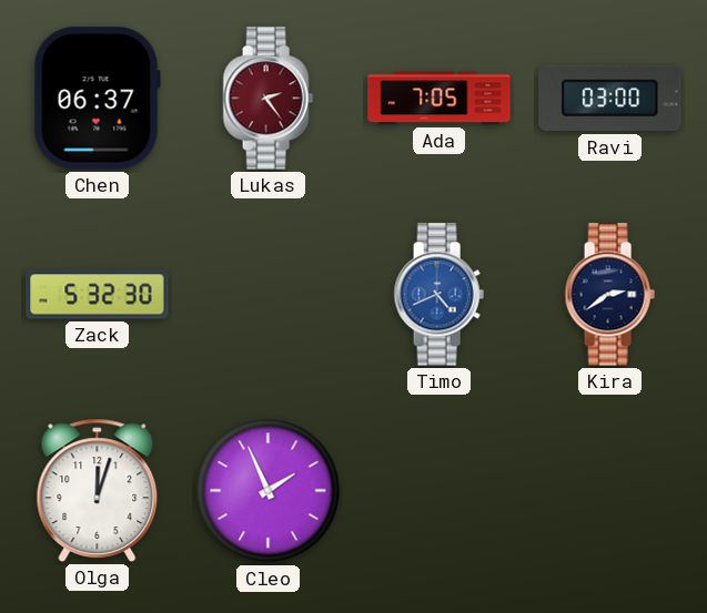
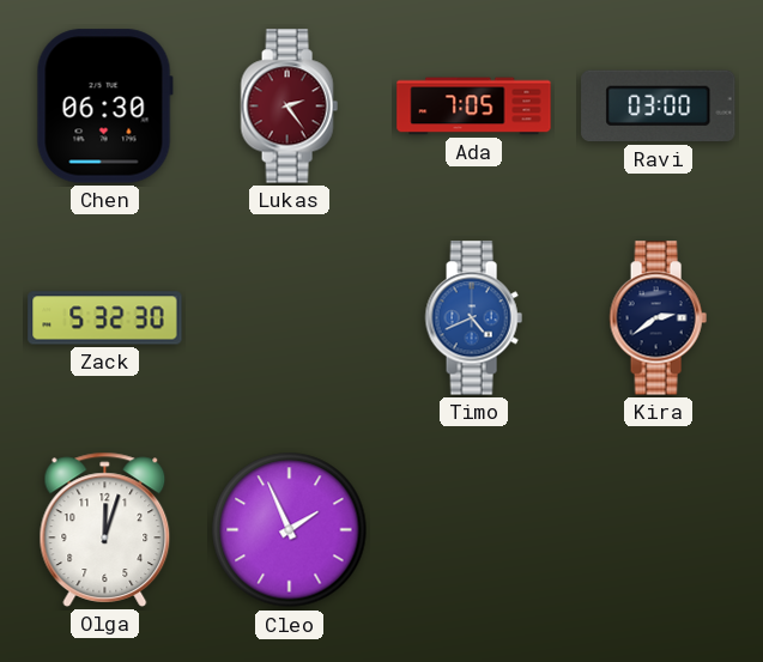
Chen: 06:37 -> 06:30
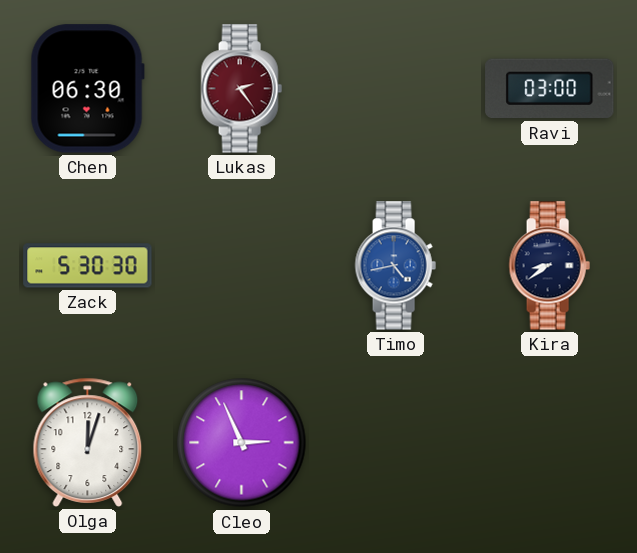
Ada: 7:05 -> none
Zack: 5:32 -> 5:30
Timo: 4:41 -> 4:43
Kira: 2:39 -> 8:39
Cleo: 1:56 -> 2:56
